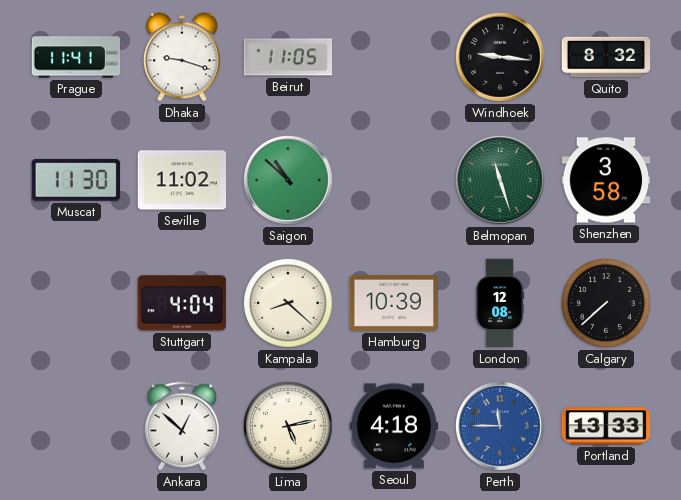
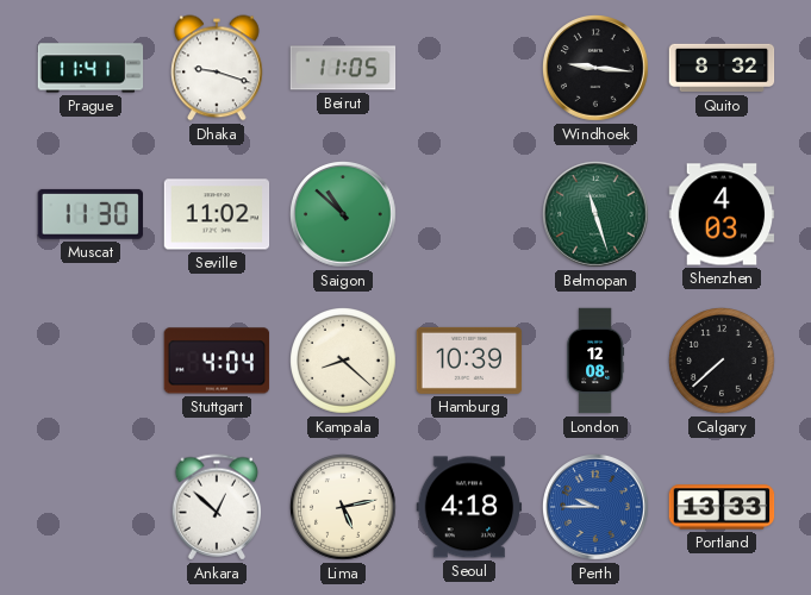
Shenzhen: 3:58 -> 4:03
Perth: 11:45 -> 9:45
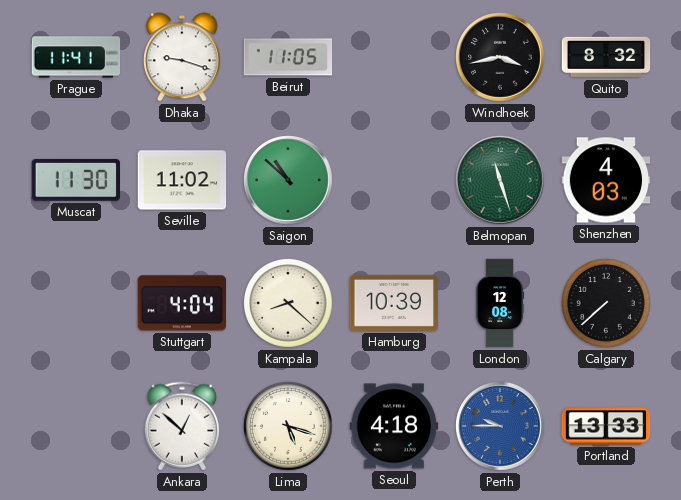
Windhoek: 9:16 -> 3:43
Lima: 5:13 -> 5:18
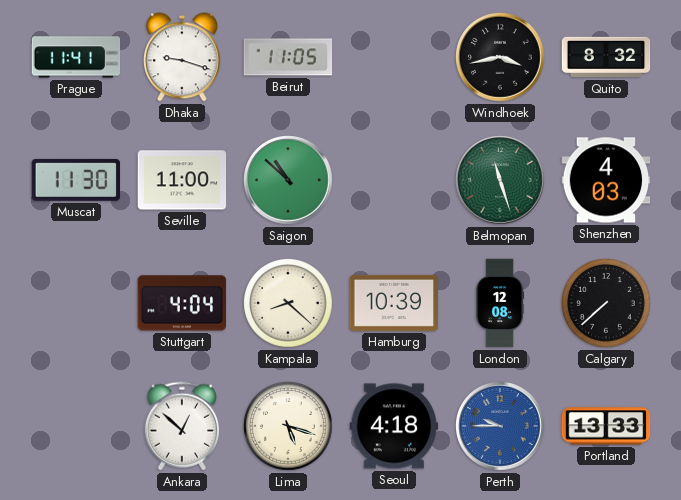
Seville: 11:02 -> 11:00
